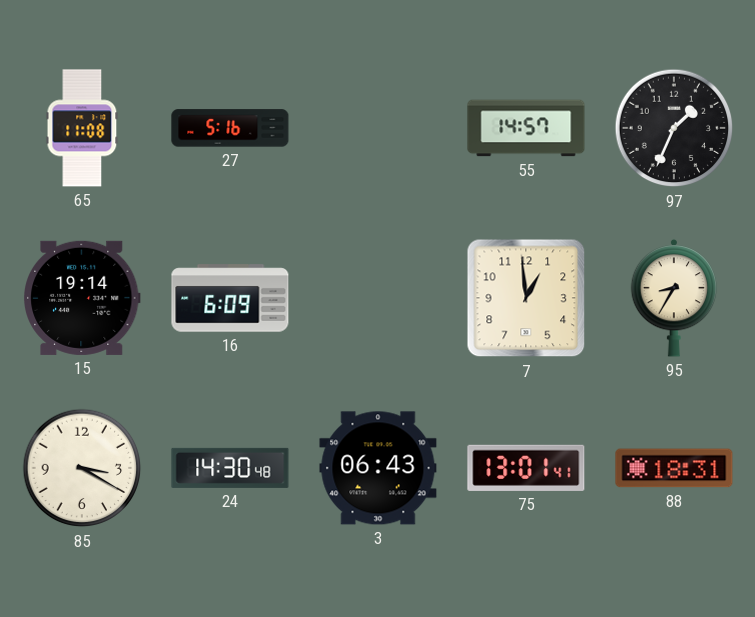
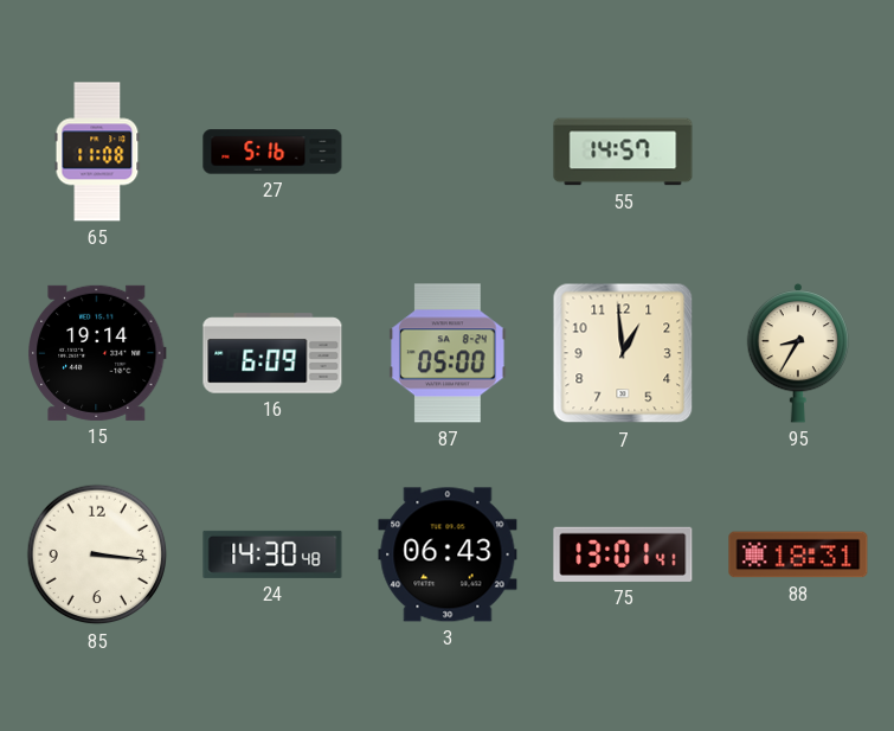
97: 1:34 -> none
87: none -> 05:00
85: 3:20 -> 3:16
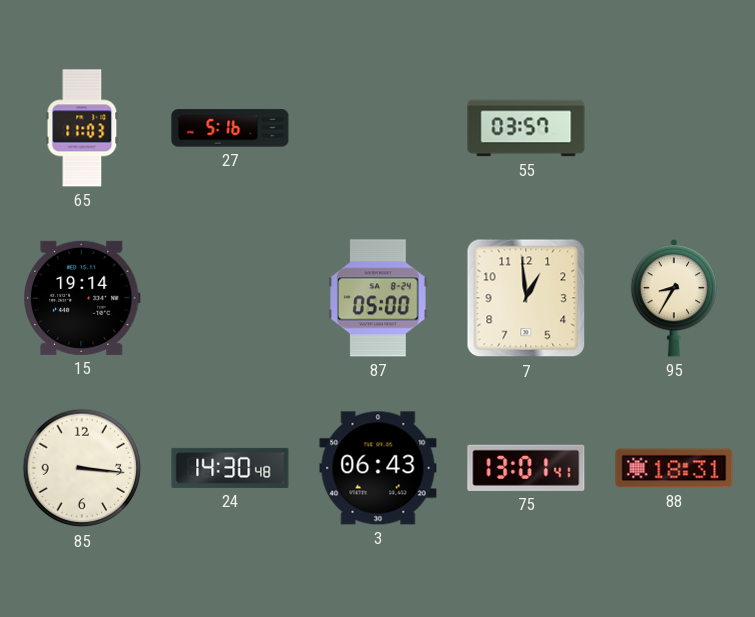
65: 11:08 -> 11:03
55: 14:57 -> 03:57
16: 6:09 -> none
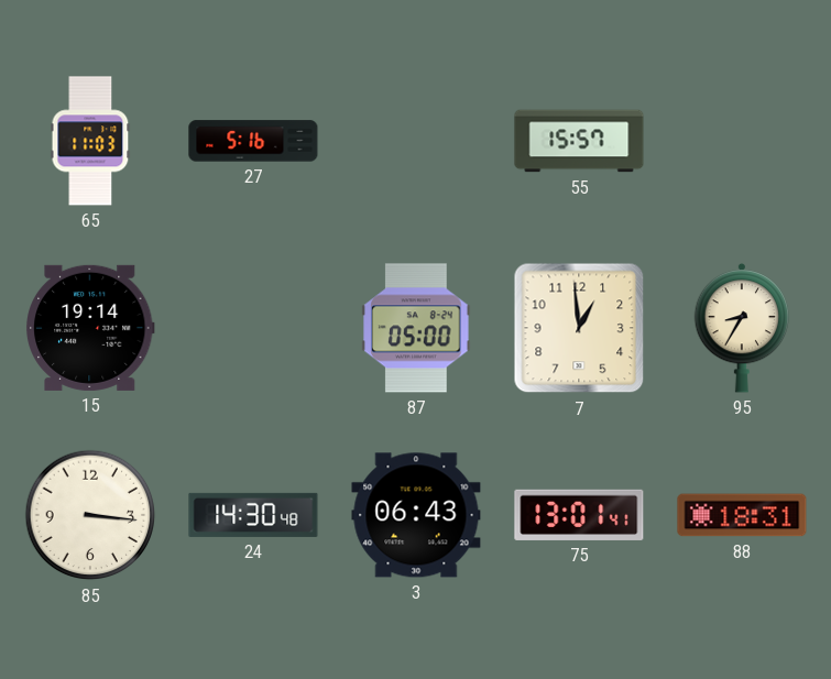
55: 03:57 -> 15:57
